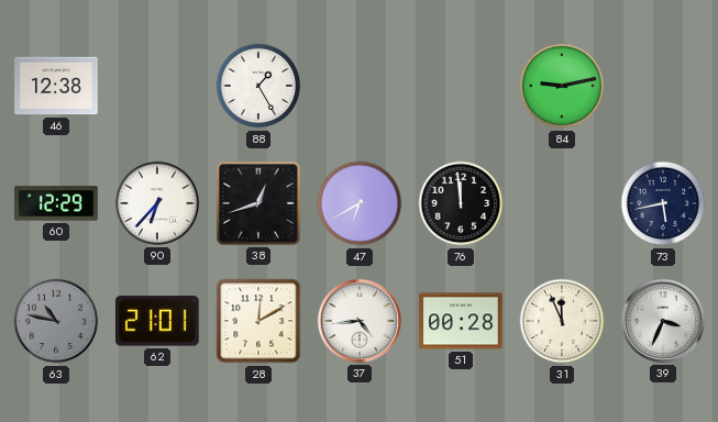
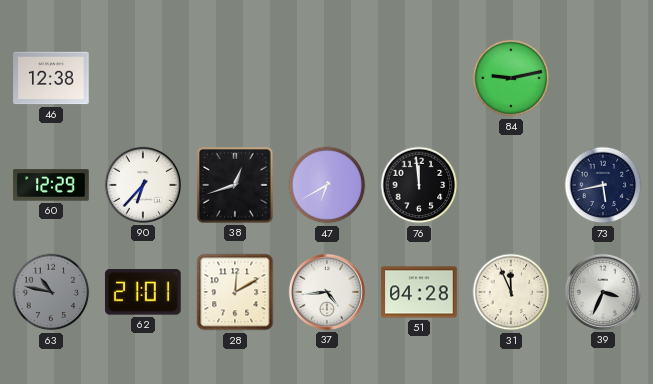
88: 1:25 -> none
51: 00:28 -> 04:28
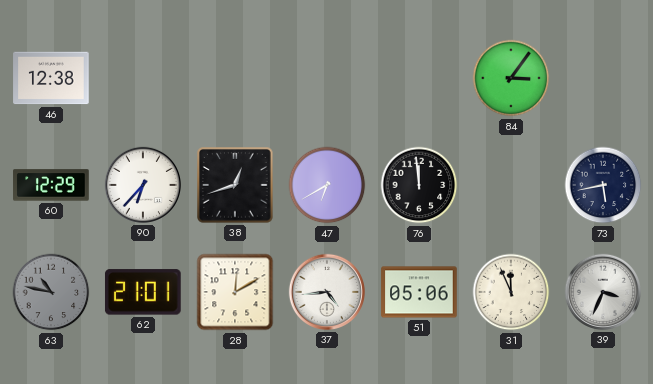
84: 9:13 -> 3:06
51: 04:28 -> 05:06
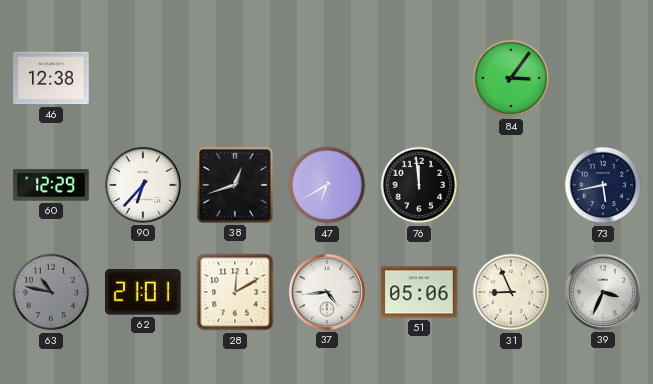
31: 11:56 -> 8:56
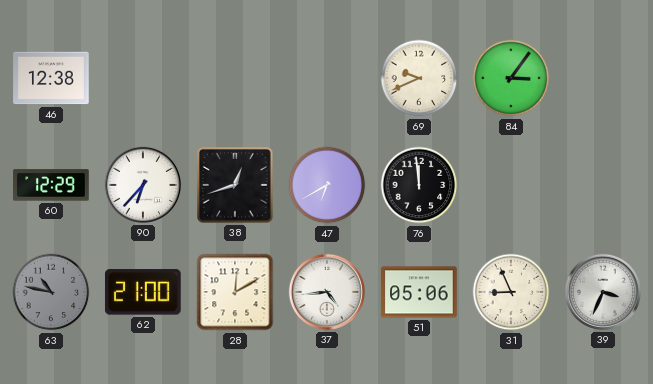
69: none -> 9:41
73: 5:43 -> none
62: 21:01 -> 21:00
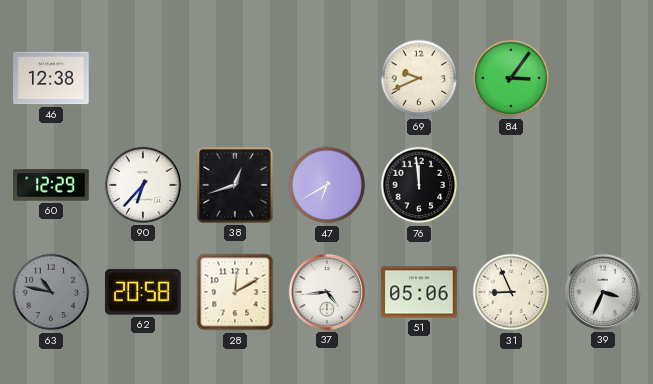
62: 21:00 -> 20:58
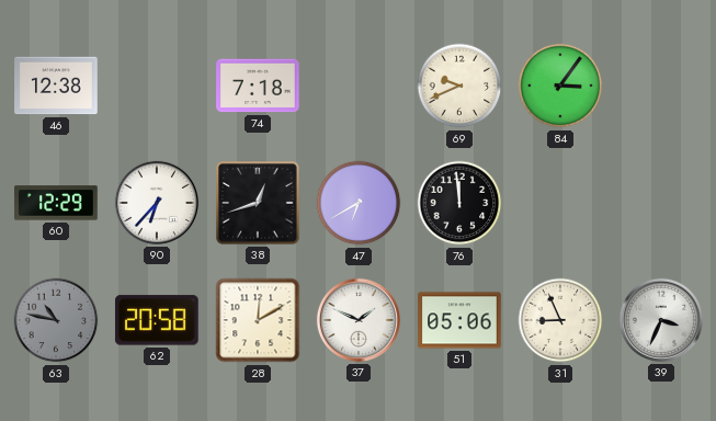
74: none -> 7:18
37: 4:44 -> 1:49
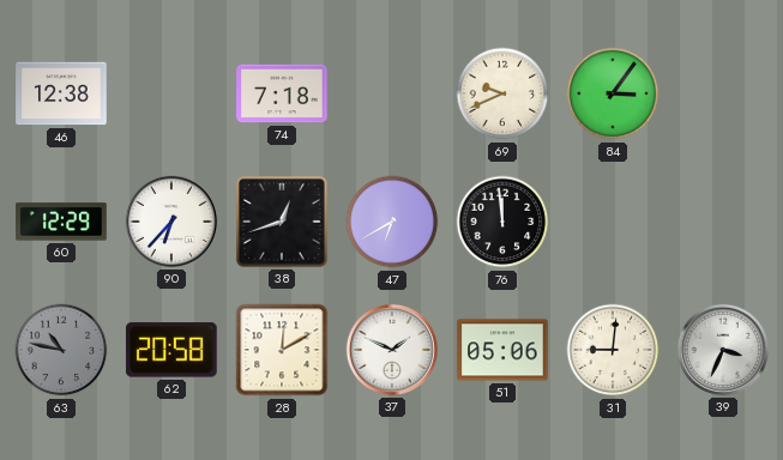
31: 8:56 -> 9:01
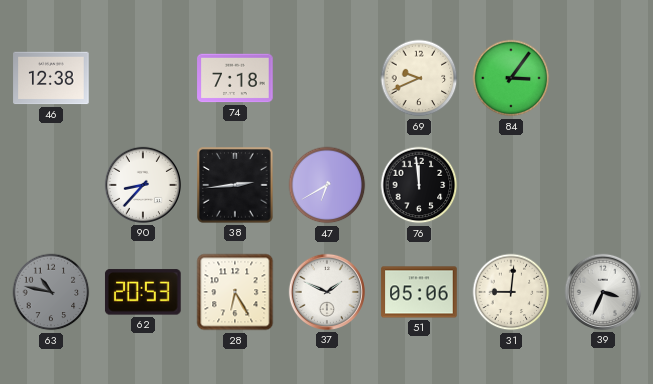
60: 12:29 -> none
90: 6:37 -> 8:37
38: 12:42 -> 2:44
62: 20:58 -> 20:53
28: 12:10 -> 6:25
